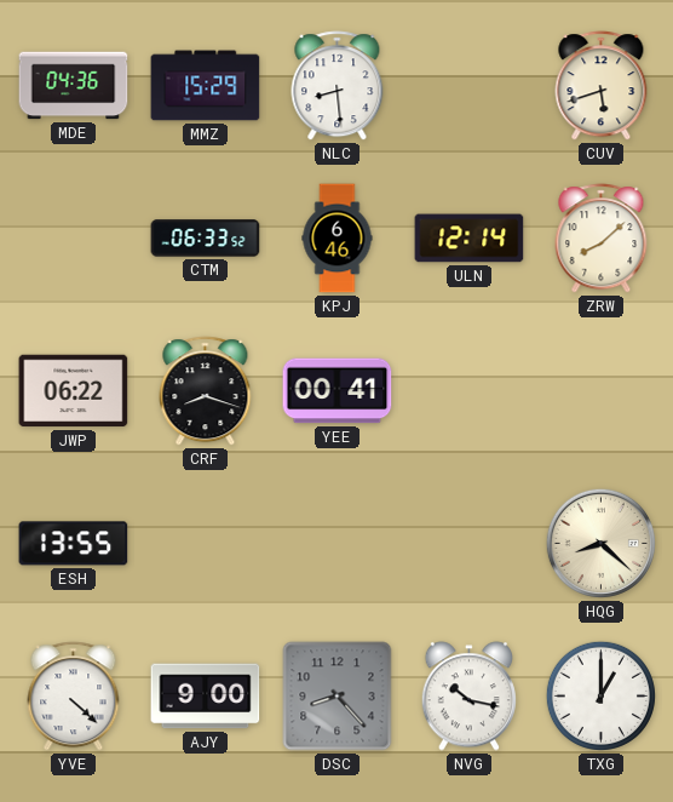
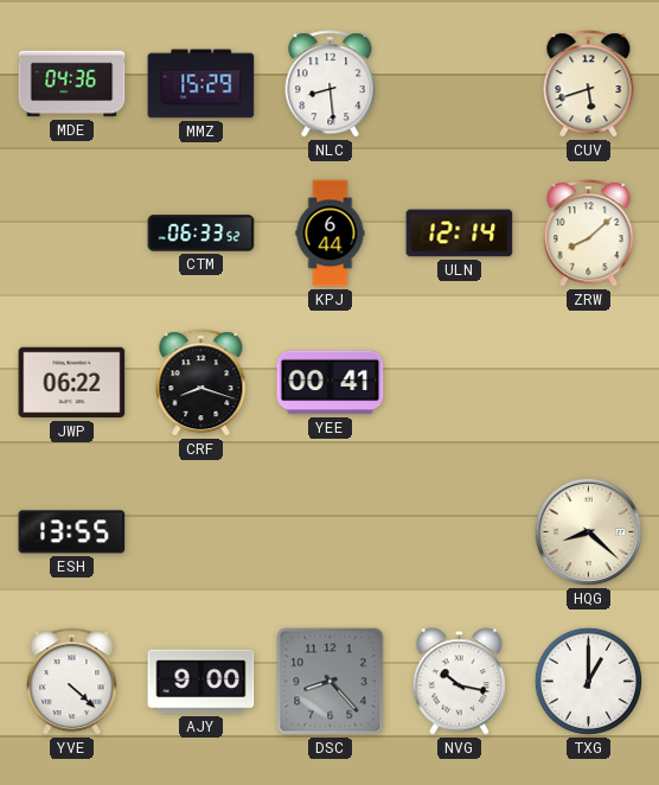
KPJ: 6:46 -> 6:44
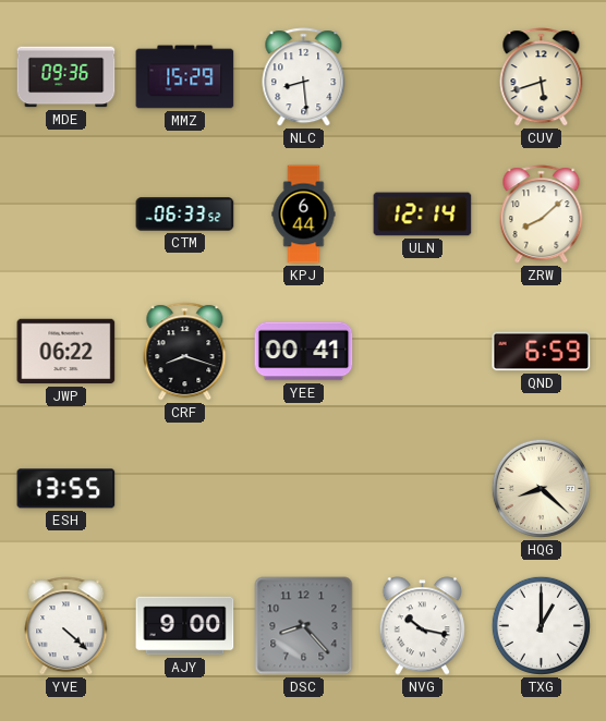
MDE: 04:36 -> 09:36
QND: none -> 6:59
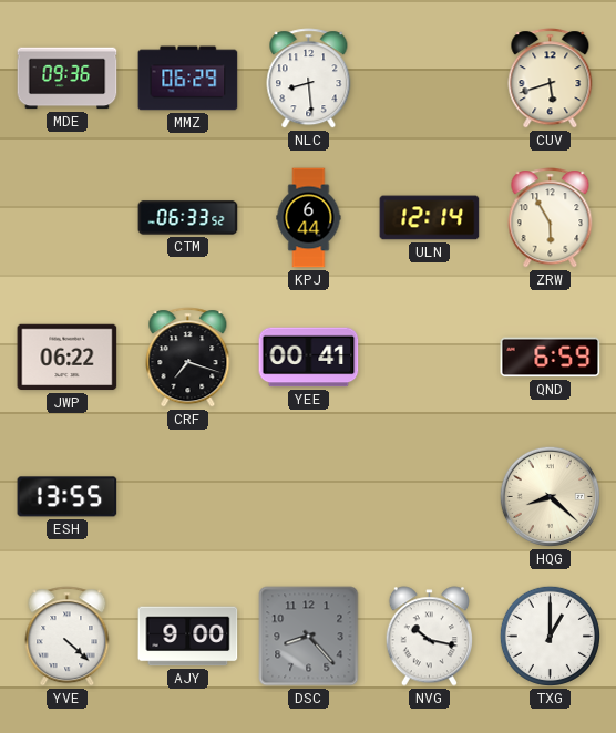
MMZ: 15:29 -> 06:29
ZRW: 8:08 -> 5:55
CRF: 8:18 -> 7:18
